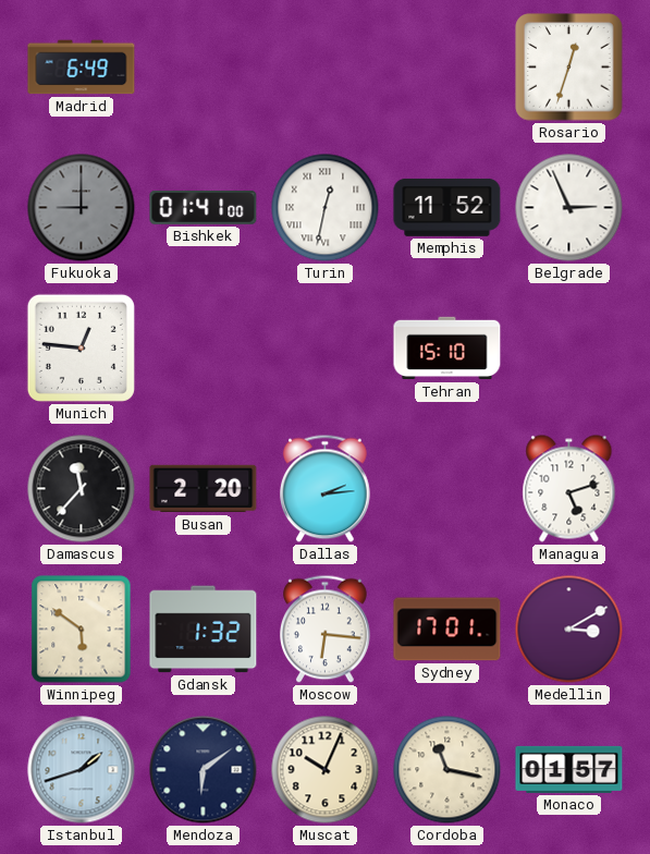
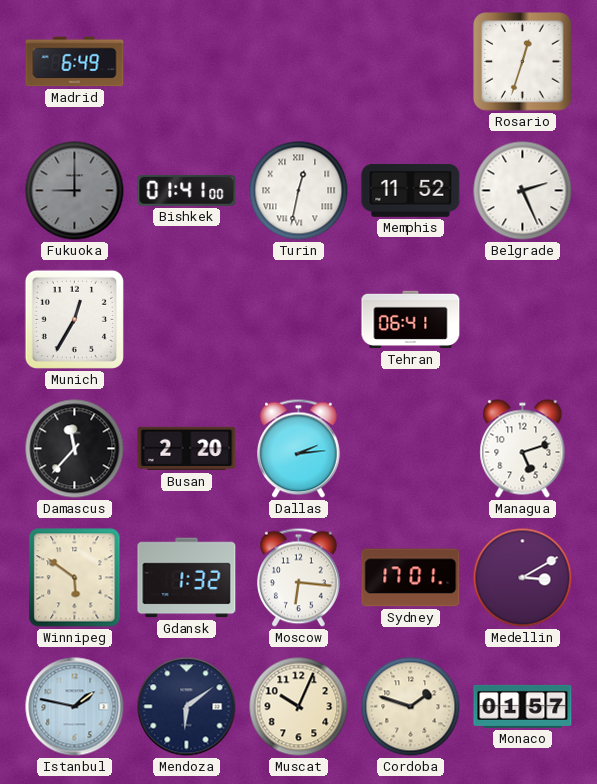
Belgrade: 2:56 -> 2:26
Munich: 12:46 -> 12:35
Tehran: 15:10 -> 06:41
Istanbul: 1:42 -> 1:47
Cordoba: 11:17 -> 1:48
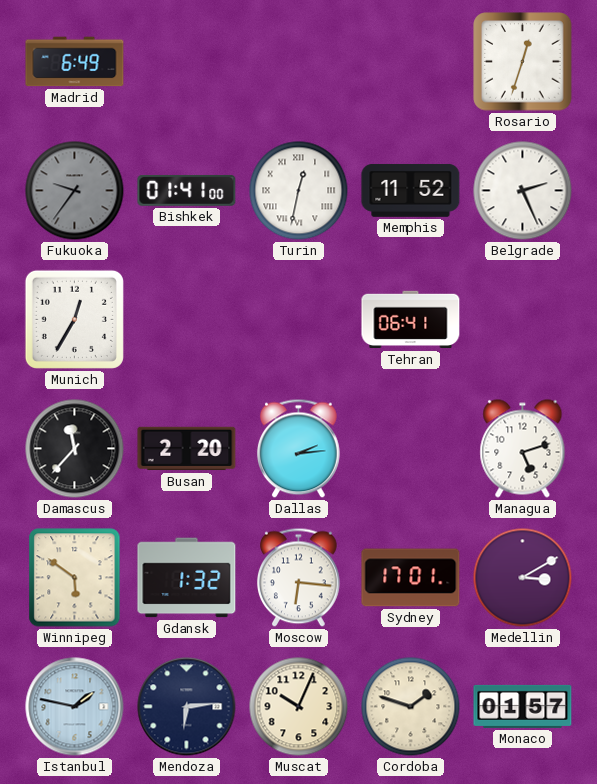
Fukuoka: 9:00 -> 9:36
Mendoza: 6:09 -> 6:14
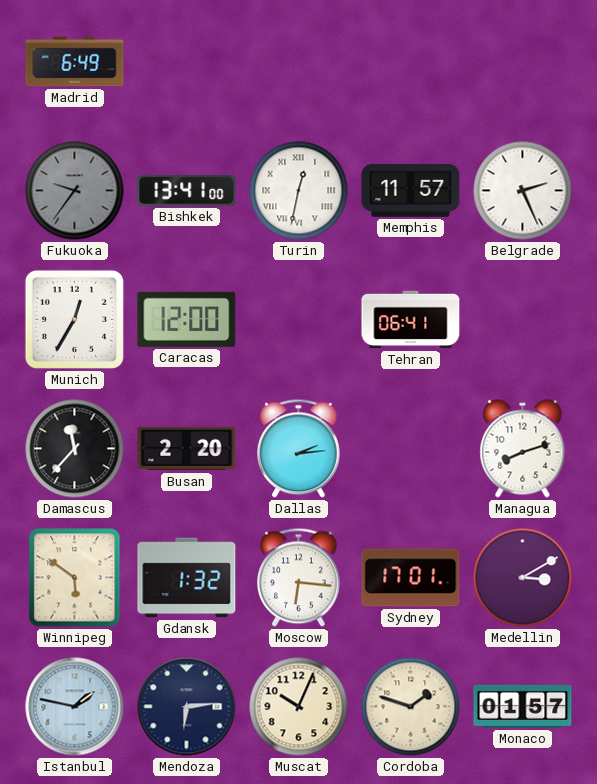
Rosario: 12:33 -> none
Bishkek: 01:41 -> 13:41
Memphis: 11:52 -> 11:57
Caracas: none -> 12:00
Managua: 5:12 -> 8:12
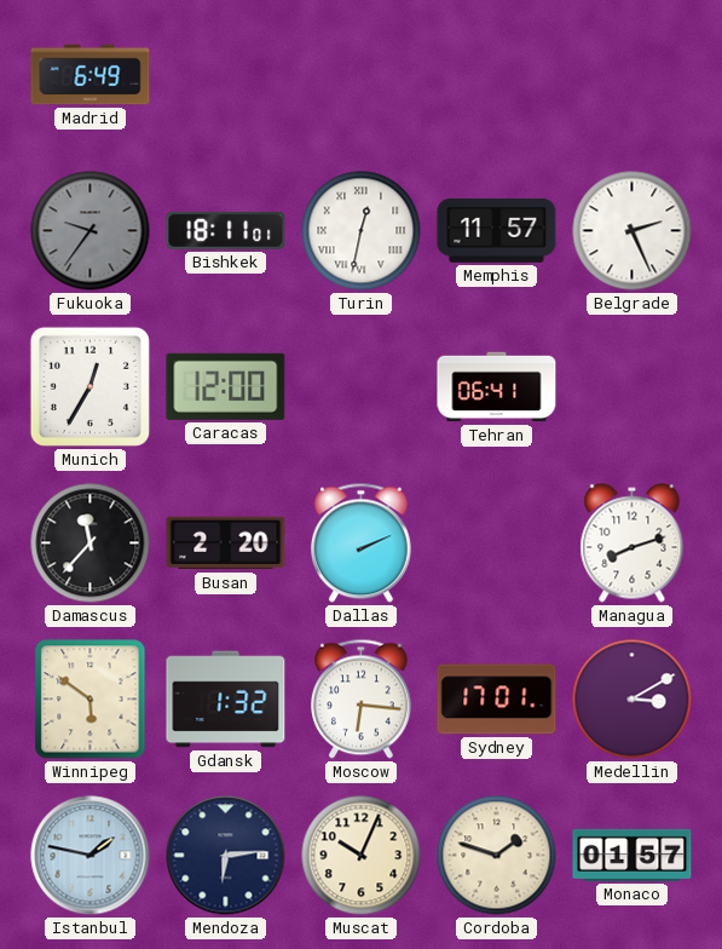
Bishkek: 13:41 -> 18:11
Dallas: 2:14 -> 2:11
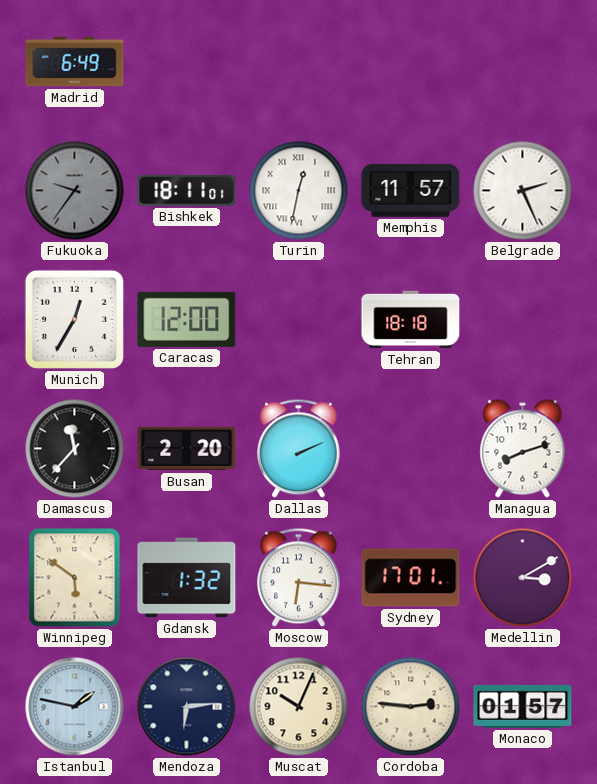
Tehran: 06:41 -> 18:18
Cordoba: 1:48 -> 2:46
